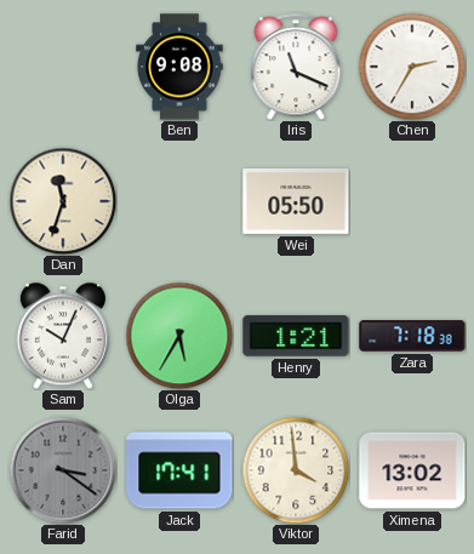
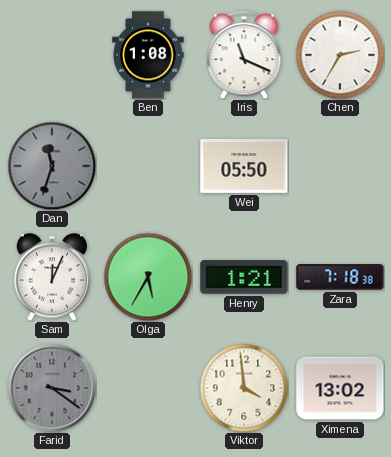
Ben: 9:08 -> 1:08
Dan dial: cream -> grey
Sam: 10:04 -> 12:04
Jack: 17:41 -> none
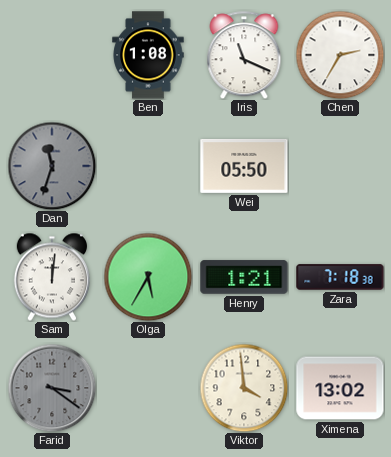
Sam: 12:04 -> 12:01
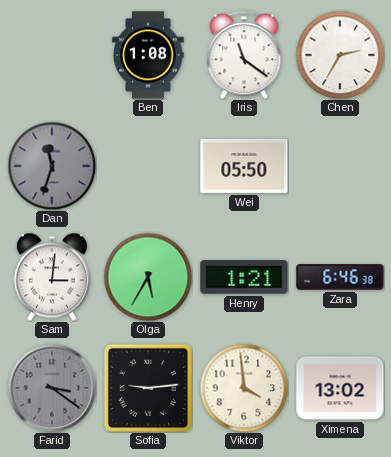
Iris: 11:19 -> 11:21
Sam: 12:01 -> 3:01
Zara: 7:18 -> 6:46
Sofia: none -> 9:14
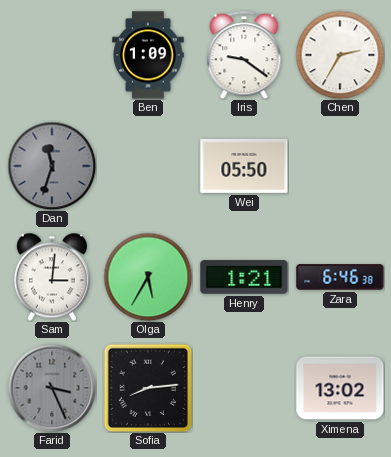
Ben: 1:08 -> 1:09
Iris: 11:21 -> 9:21
Farid: 3:21 -> 3:26
Sofia: 9:14 -> 8:14
Viktor: 3:59 -> none
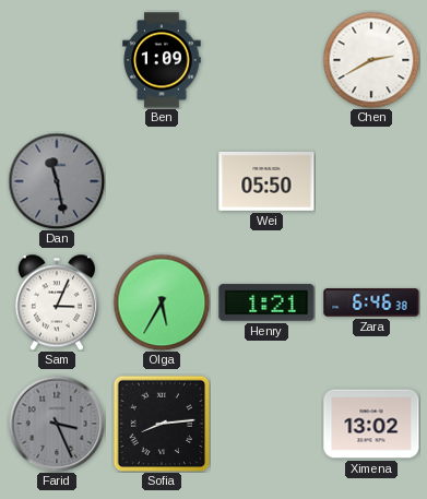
Iris: 9:21 -> none
Chen: 2:35 -> 2:40
Dan: 11:33 -> 11:28
Sam: 3:01 -> 3:04
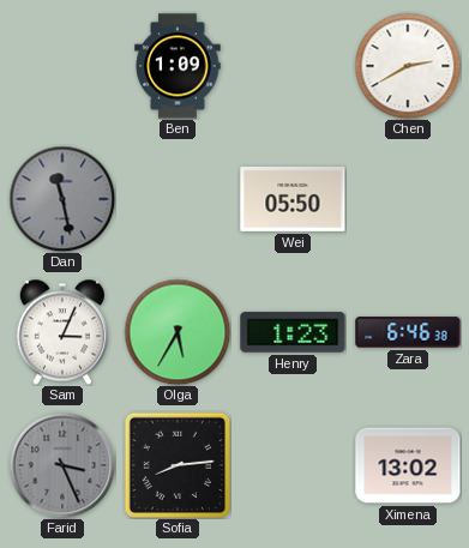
Henry: 1:21 -> 1:23
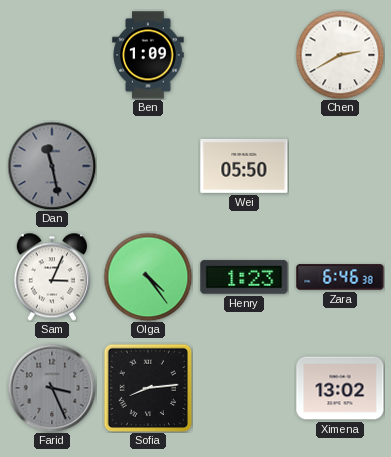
Olga: 5:35 -> 4:24
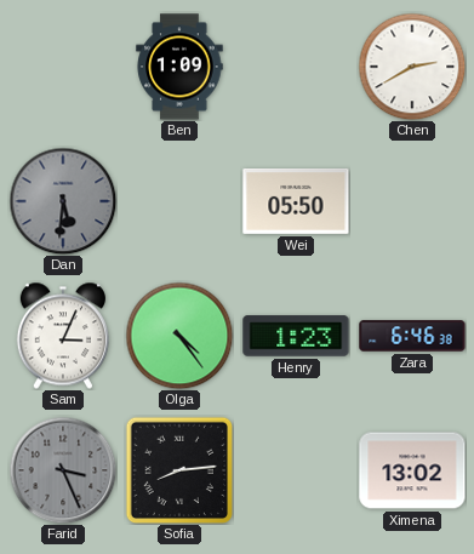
Dan: 11:28 -> 5:31
